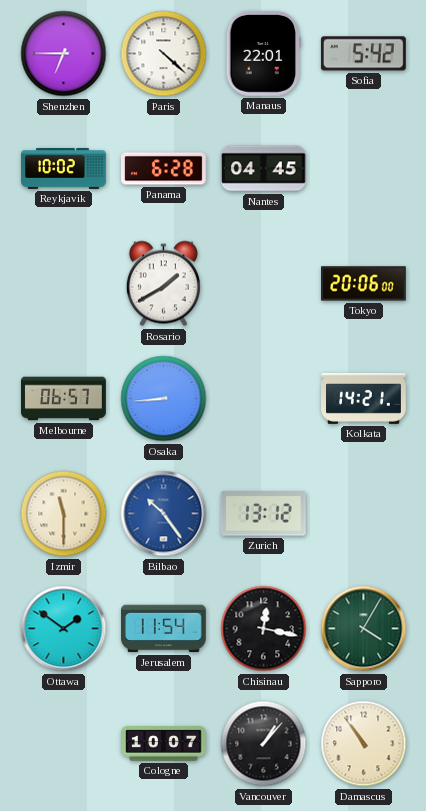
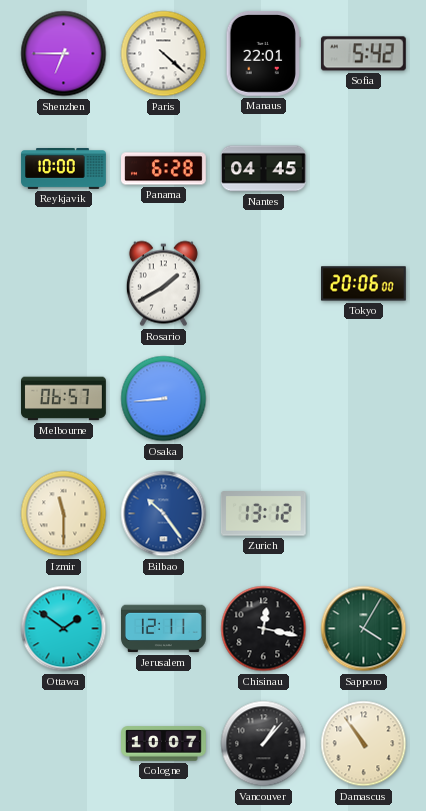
Reykjavik: 10:02 -> 10:00
Kolkata: 14:21 -> none
Jerusalem: 11:54 -> 12:11
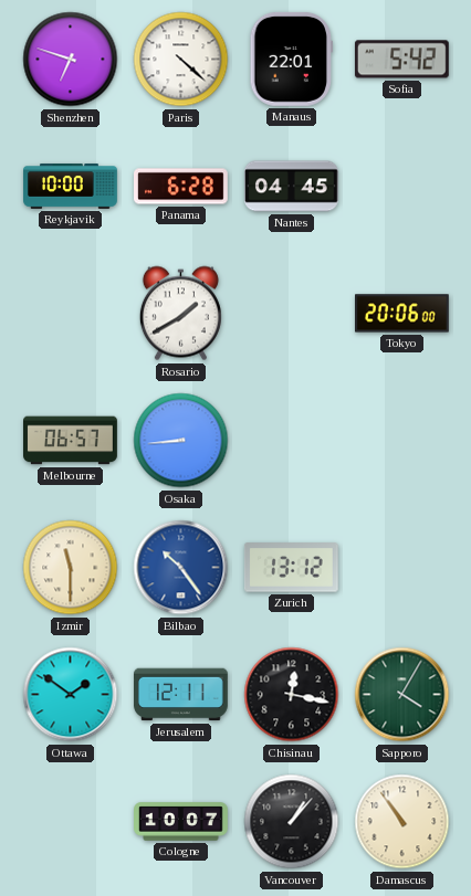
Shenzhen: 6:45 -> 6:48
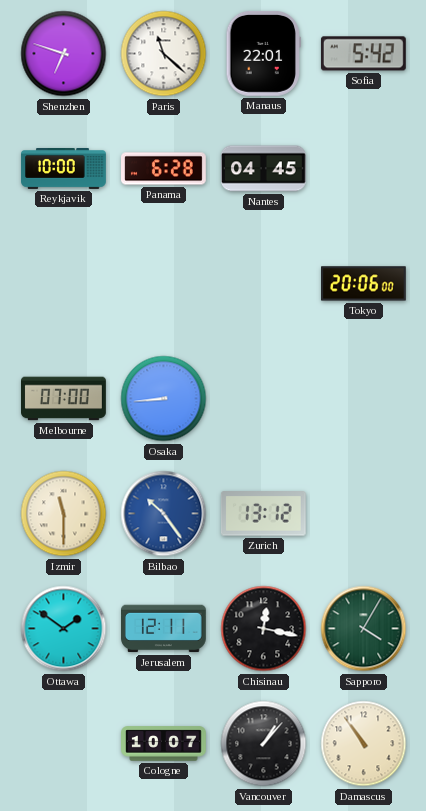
Paris: 4:22 -> 11:22
Rosario: 1:40 -> none
Melbourne: 06:57 -> 07:00
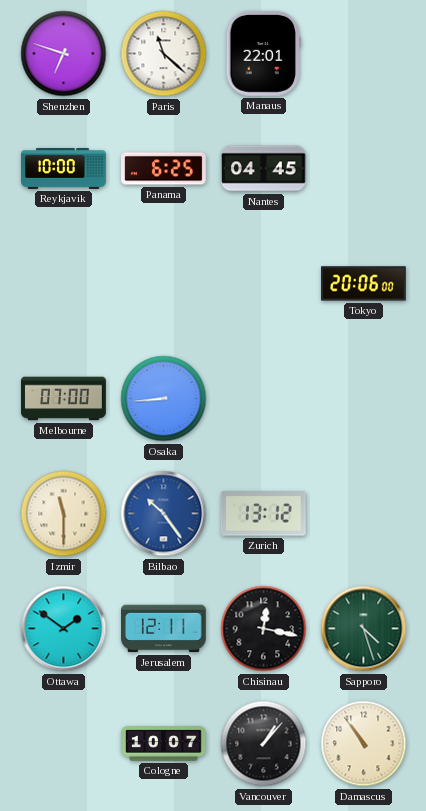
Sofia: 5:42 -> none
Panama: 6:28 -> 6:25
Sapporo: 4:05 -> 4:27
